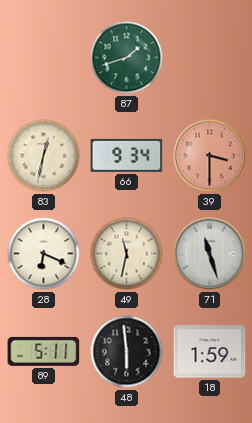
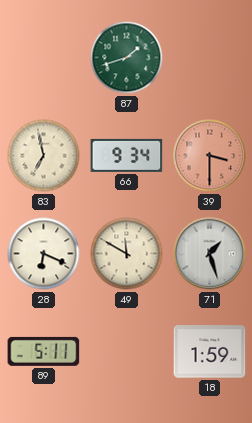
83: 12:32 -> 6:58
49: 11:32 -> 11:50
71: 11:27 -> 1:27
48: 5:59 -> none
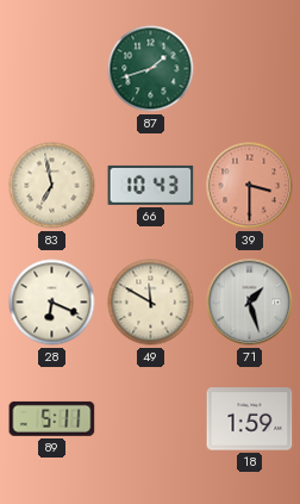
66: 9:34 -> 10:43
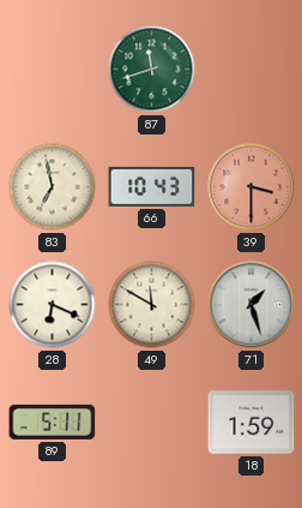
87: 1:42 -> 11:42
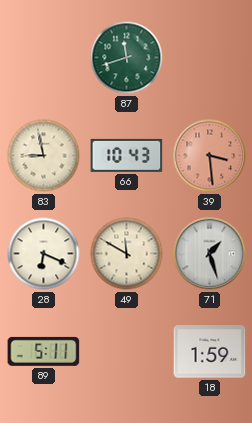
83: 6:58 -> 8:58
39: 3:30 -> 3:29
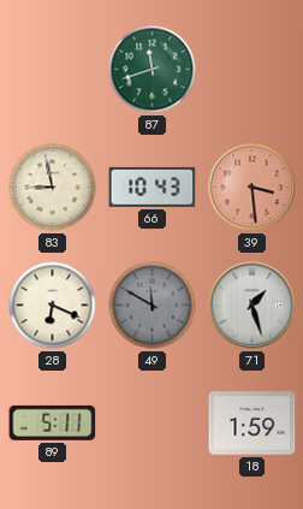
49 dial: cream -> grey
